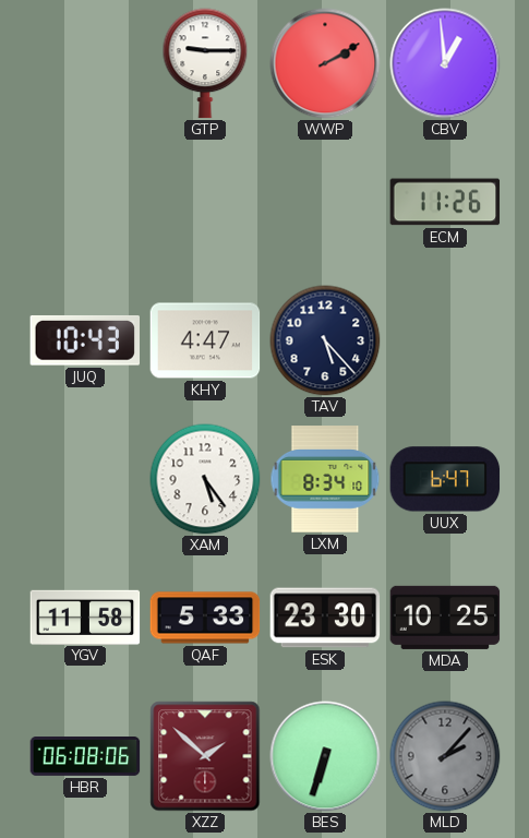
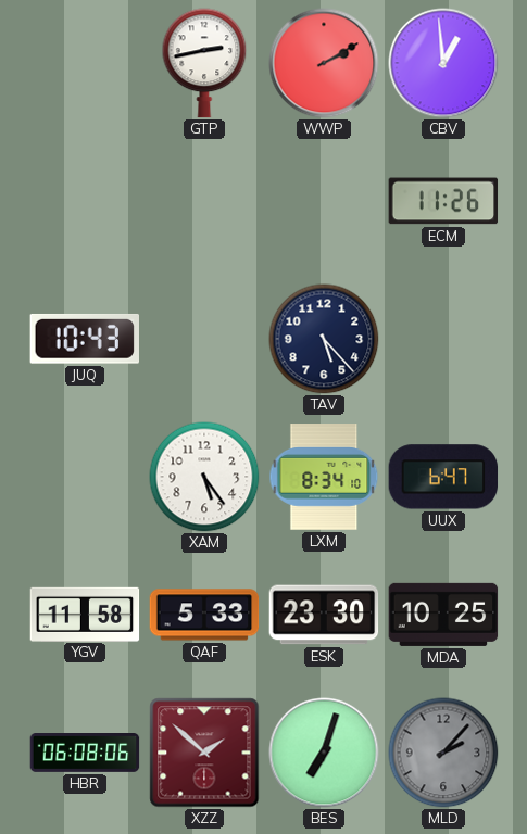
GTP: 9:15 -> 2:43
KHY: 4:47 -> none
BES: 6:33 -> 7:03
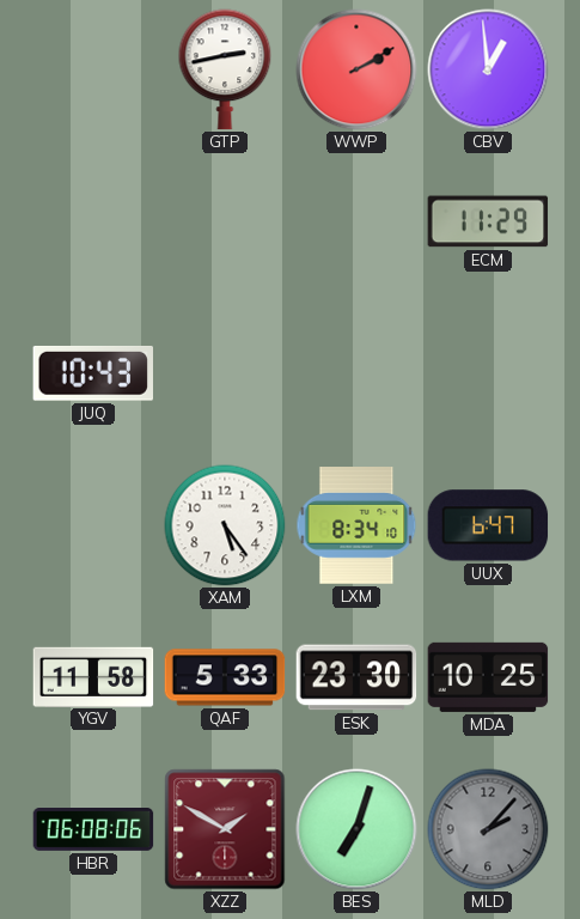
ECM: 11:26 -> 11:29
TAV: 5:23 -> none
XZZ: 1:52 -> 1:50
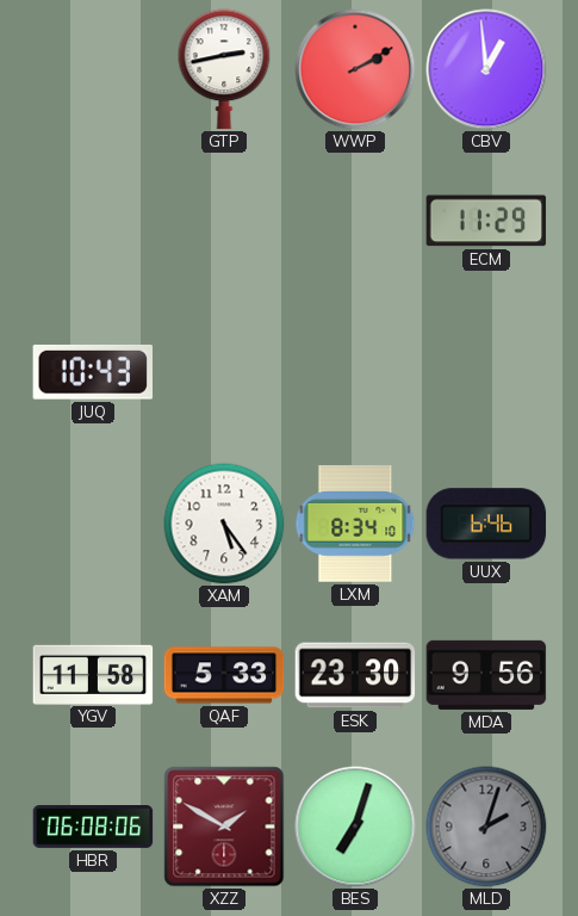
UUX: 6:47 -> 6:46
MDA: 10:25 -> 9:56
MLD: 2:07 -> 2:03
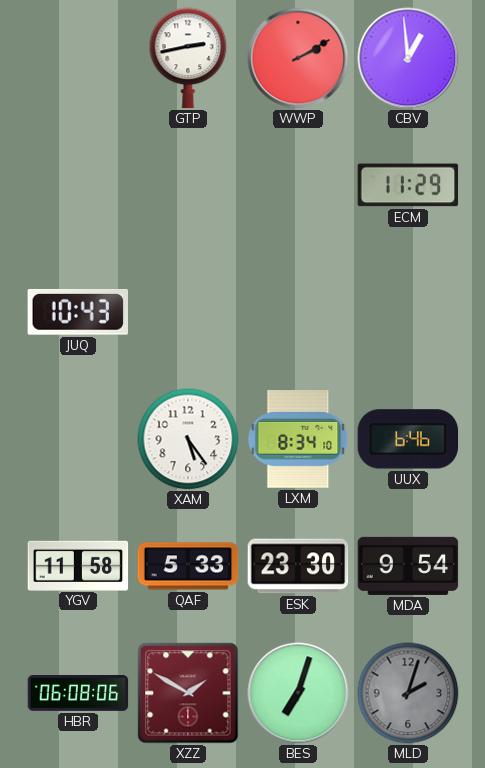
MDA: 9:56 -> 9:54
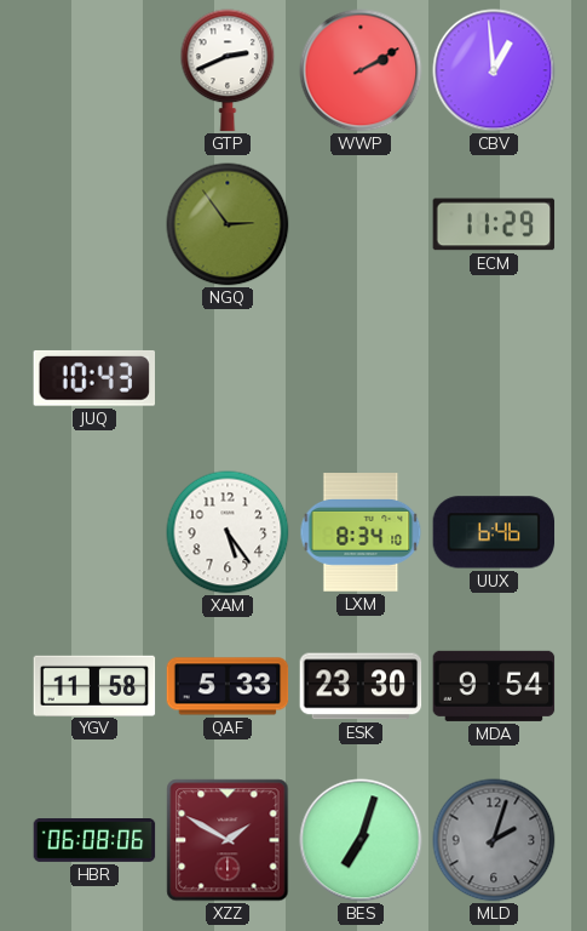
GTP: 2:43 -> 2:41
NGQ: none -> 2:54
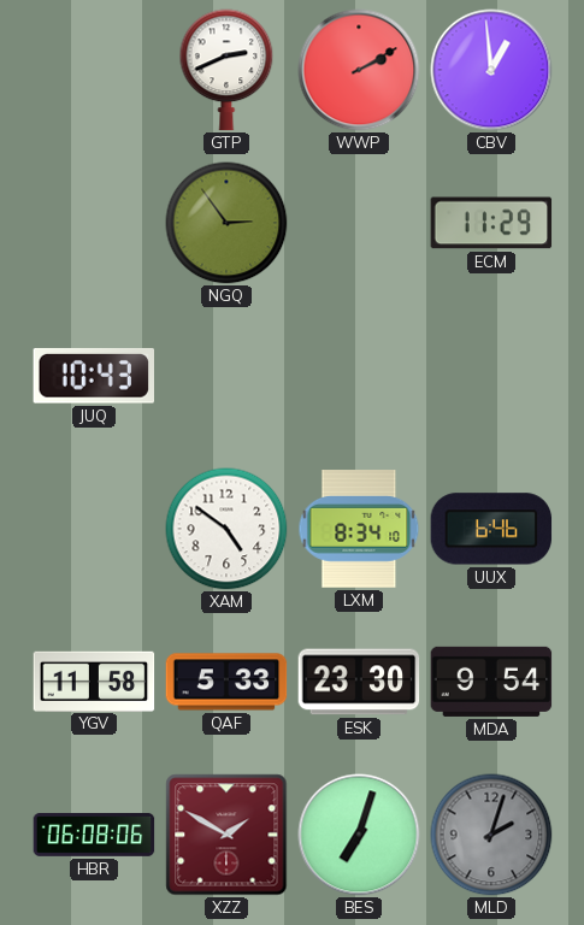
XAM: 5:24 -> 4:51
